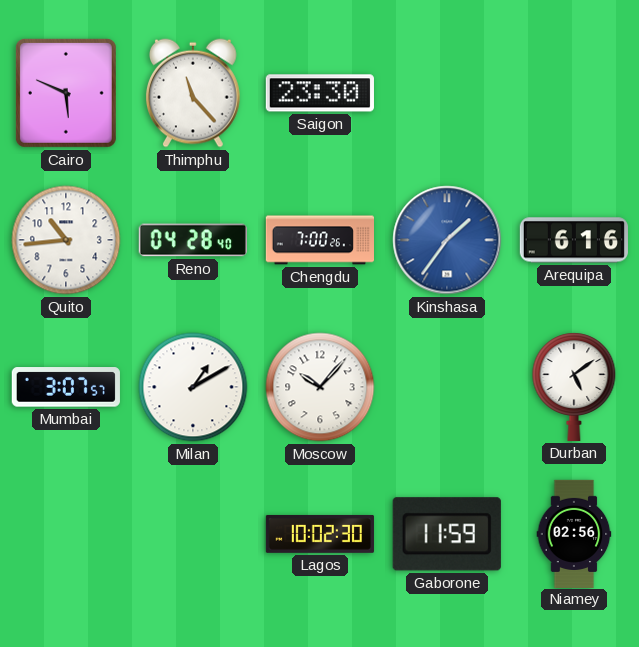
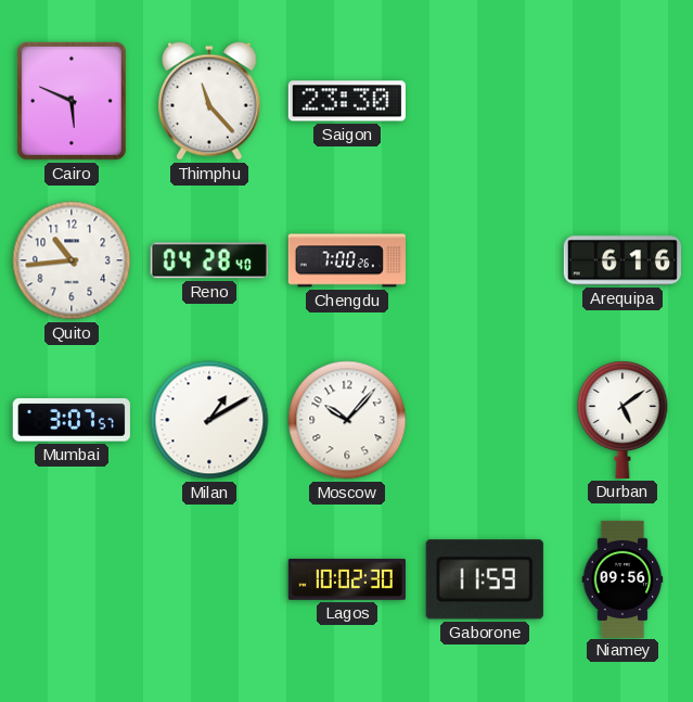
Kinshasa: 1:36 -> none
Niamey: 02:56 -> 09:56
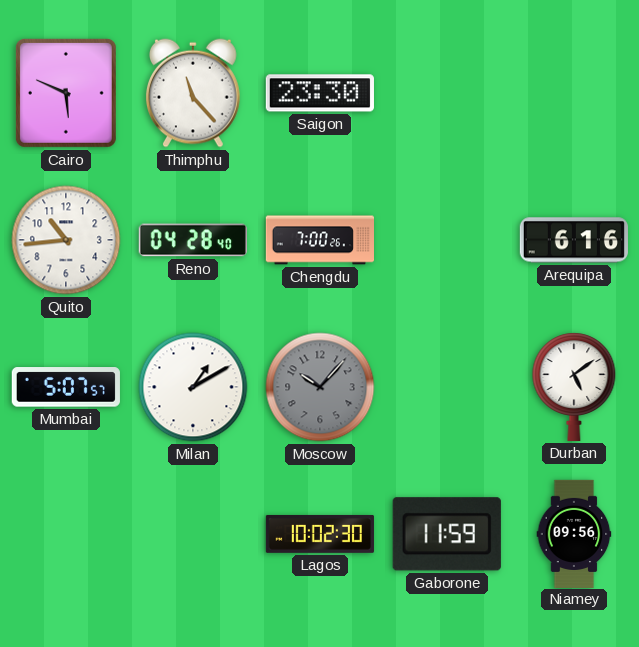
Mumbai: 3:07 -> 5:07
Moscow dial: white -> grey
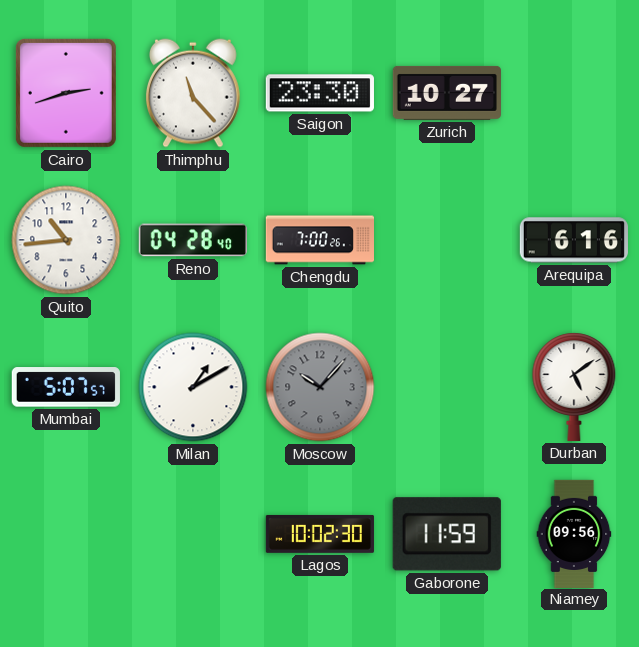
Cairo: 5:49 -> 2:42
Zurich: none -> 10:27
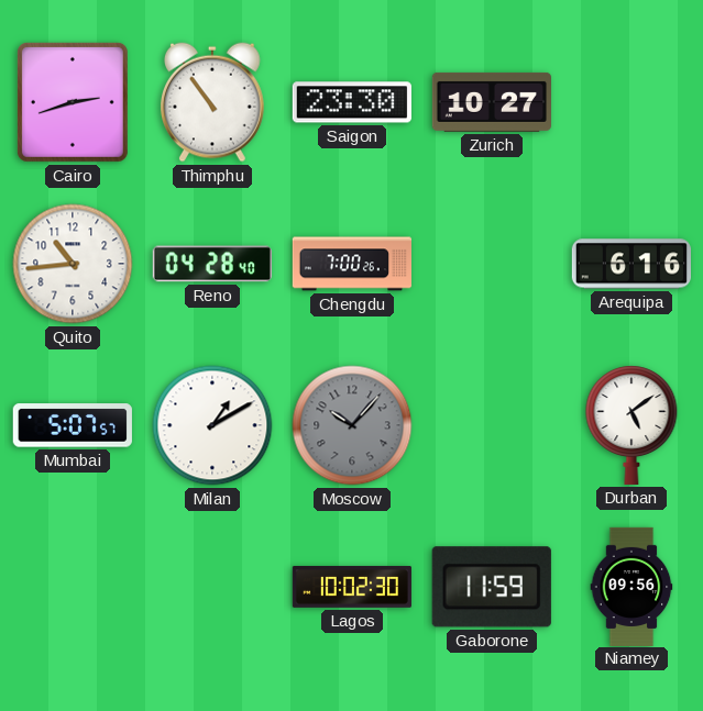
Thimphu: 11:23 -> 10:54
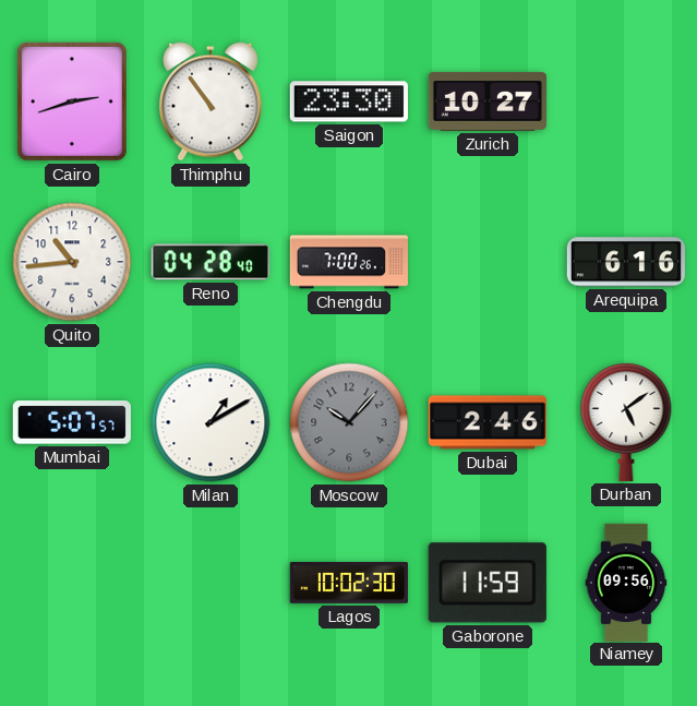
Dubai: none -> 2:46
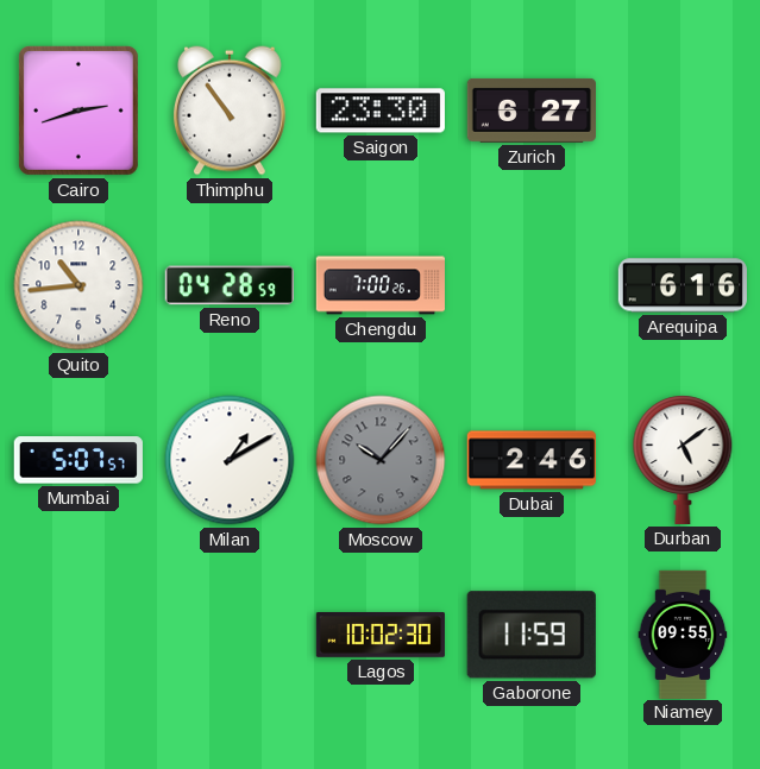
Zurich: 10:27 -> 6:27
Reno: 04:28:40 -> 04:28:59
Niamey: 09:56 -> 09:55
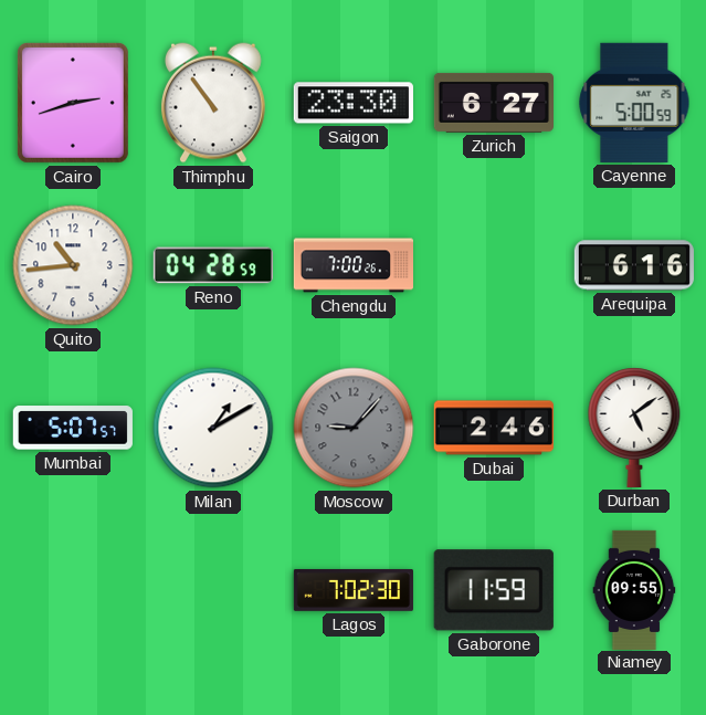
Cayenne: none -> 5:00
Moscow: 10:07 -> 9:07
Lagos: 10:02 -> 7:02
